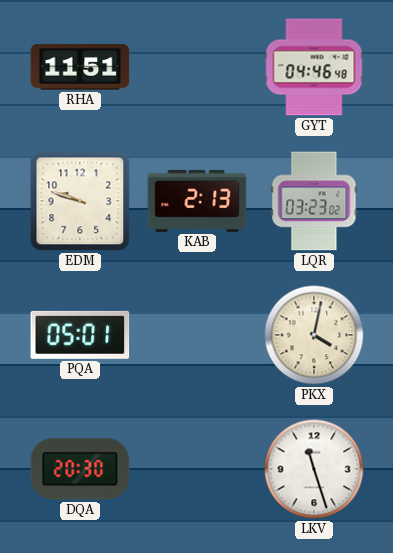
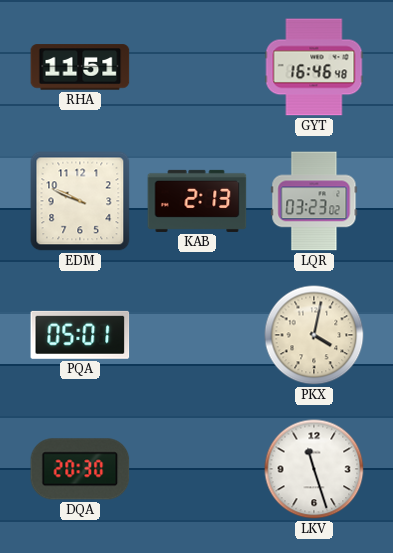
GYT: 04:46 -> 16:46
EDM: 9:48 -> 9:49
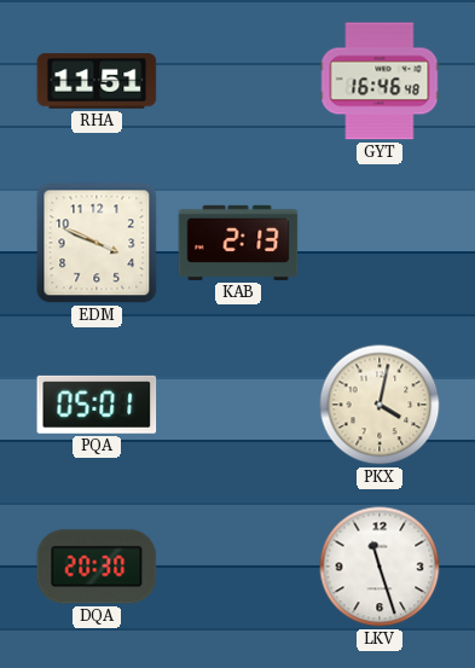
EDM: 9:49 -> 3:49
LQR: 03:23 -> none
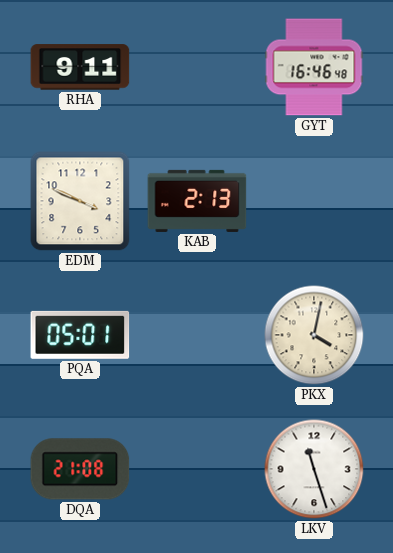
RHA: 11:51 -> 9:11
DQA: 20:30 -> 21:08
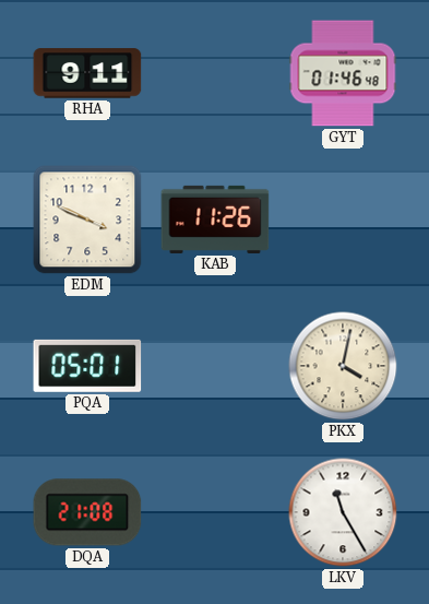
GYT: 16:46 -> 01:46
KAB: 2:13 -> 11:26
LKV: 11:27 -> 11:25
